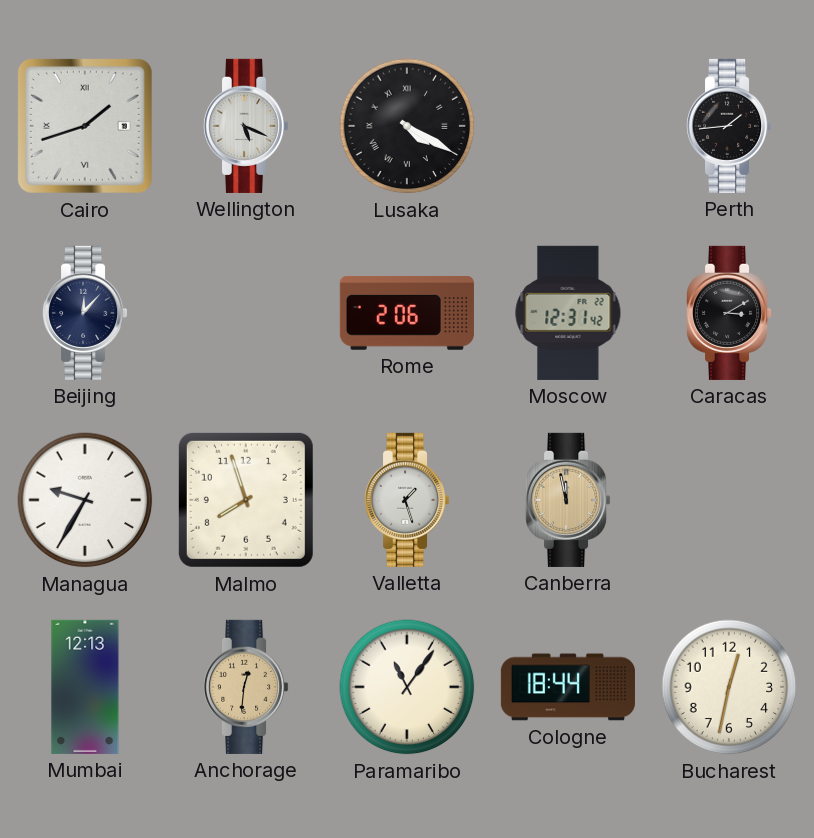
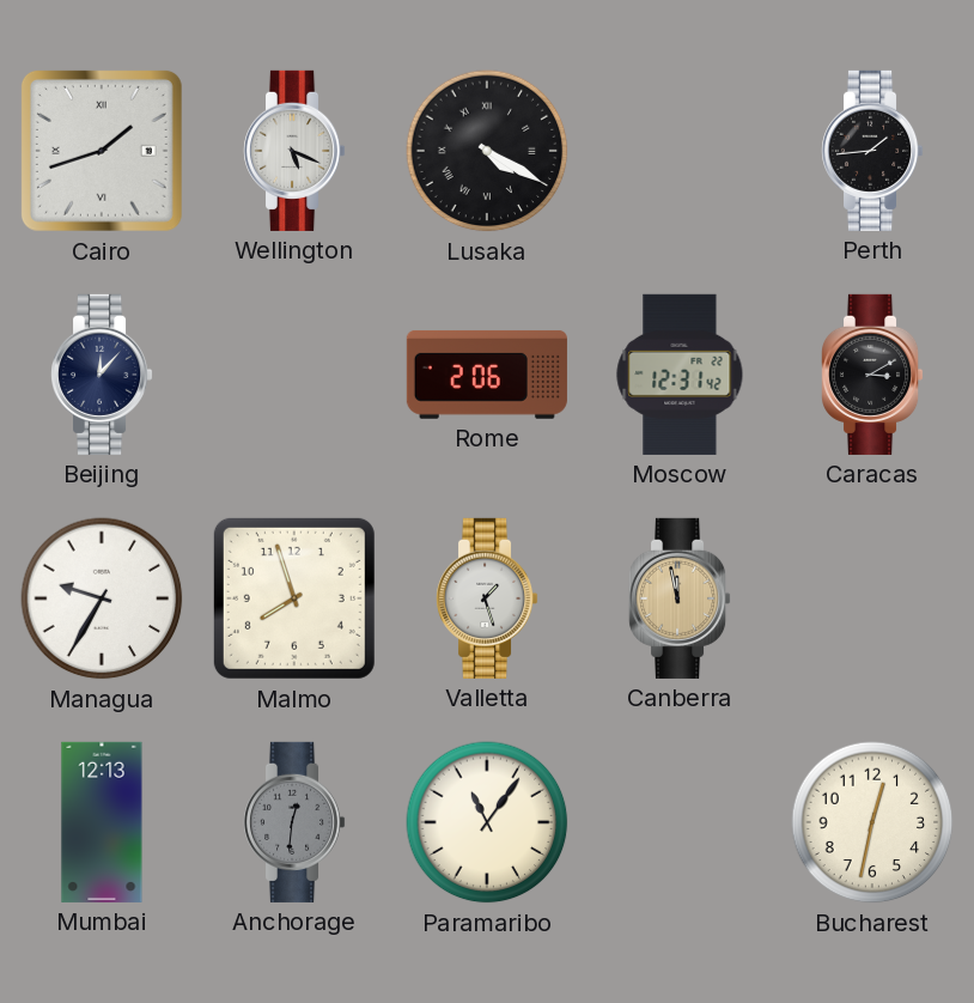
Anchorage dial: champagne -> grey
Cologne: 18:44 -> none
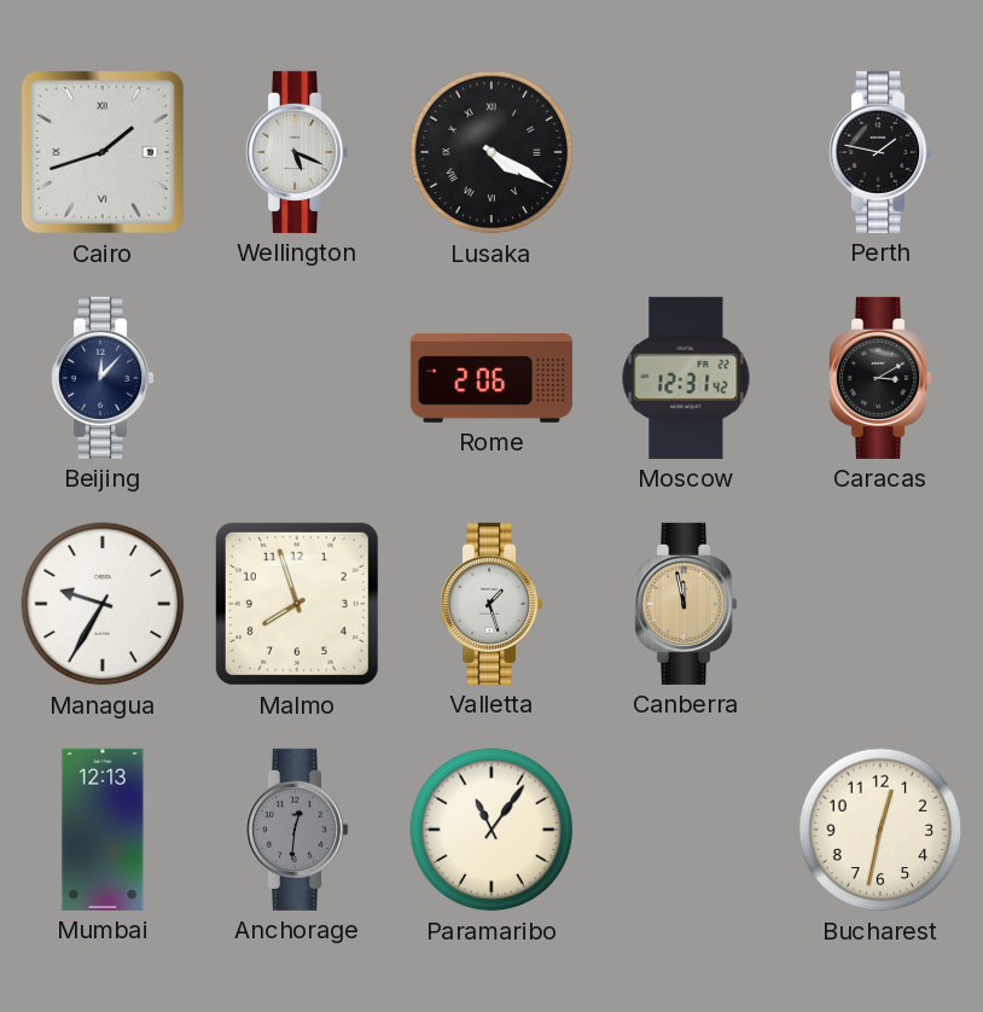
Perth: 1:44 -> 1:47
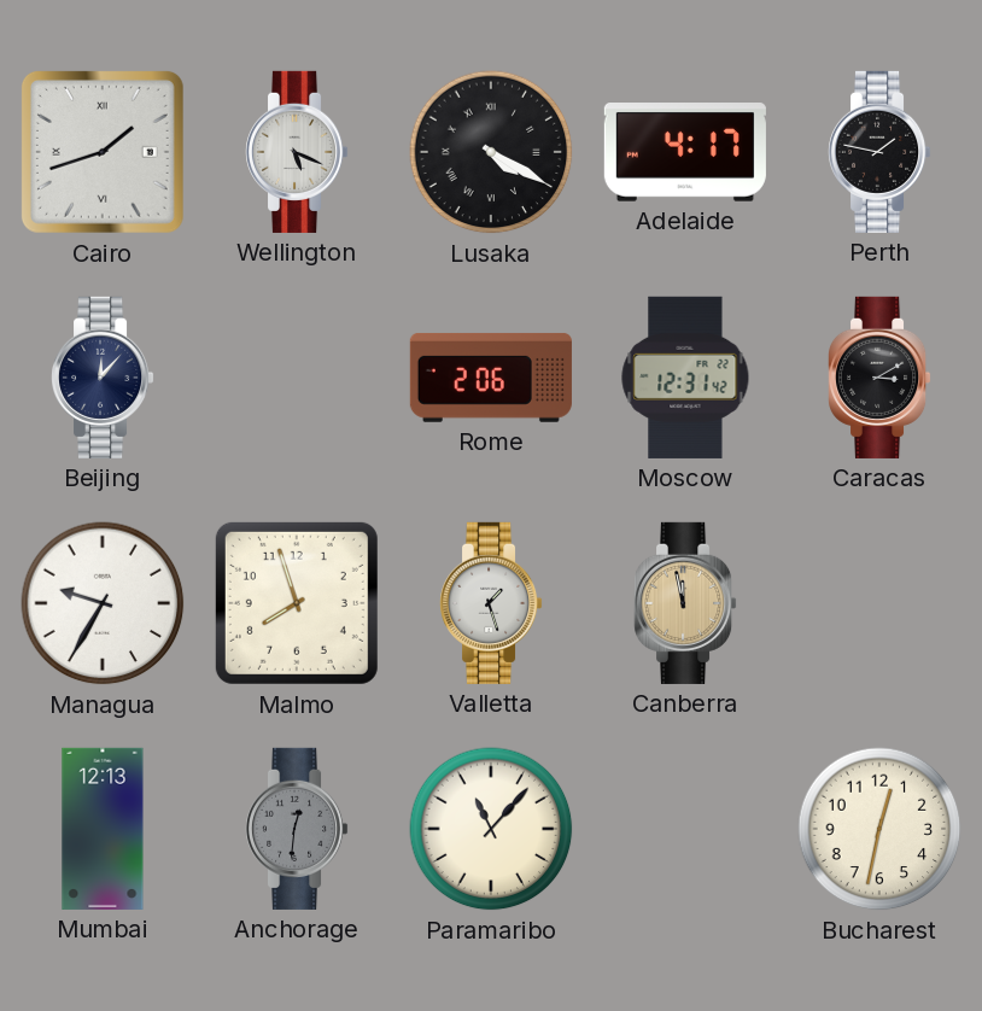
Adelaide: none -> 4:17
Paramaribo: 11:06 -> 11:07
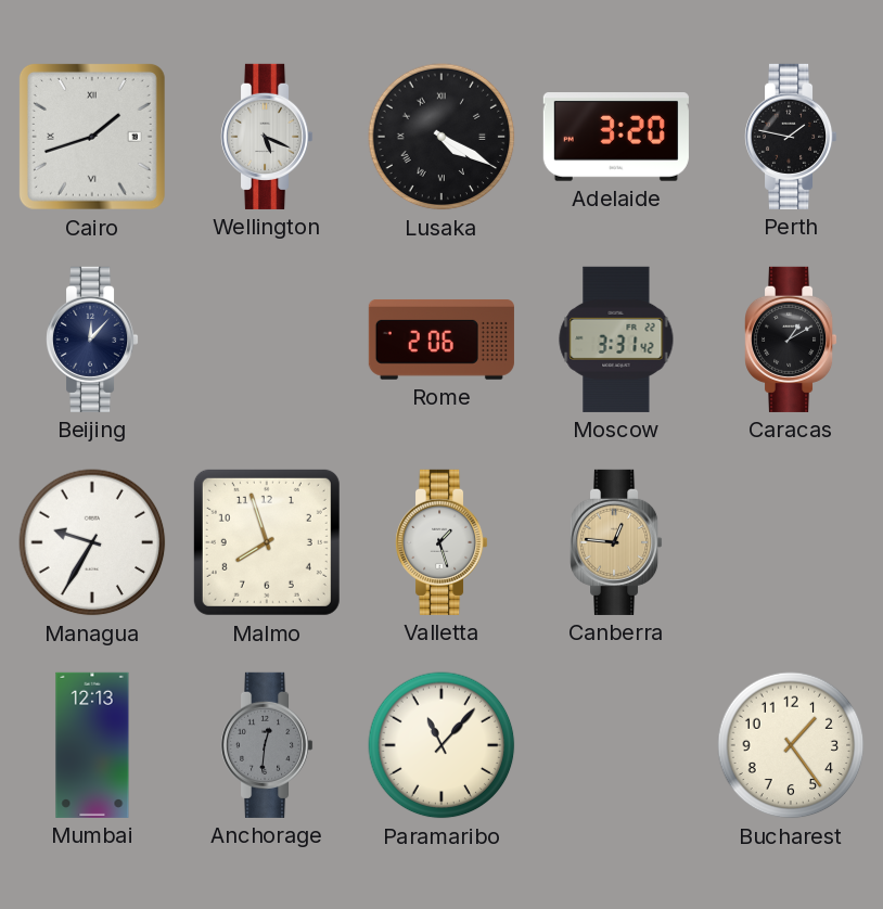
Adelaide: 4:17 -> 3:20
Moscow: 12:31 -> 3:31
Caracas: 3:10 -> 1:10
Canberra: 11:58 -> 12:46
Bucharest: 12:32 -> 1:24
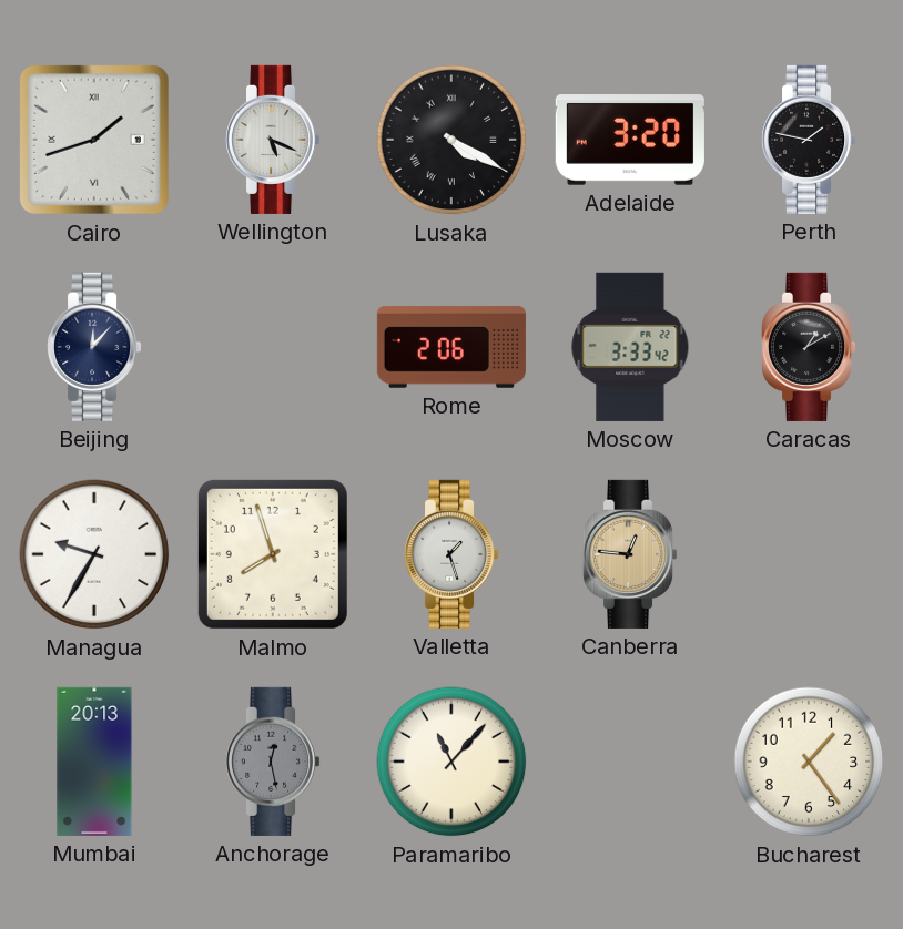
Moscow: 3:31 -> 3:33
Mumbai: 12:13 -> 20:13
Anchorage: 12:31 -> 12:28
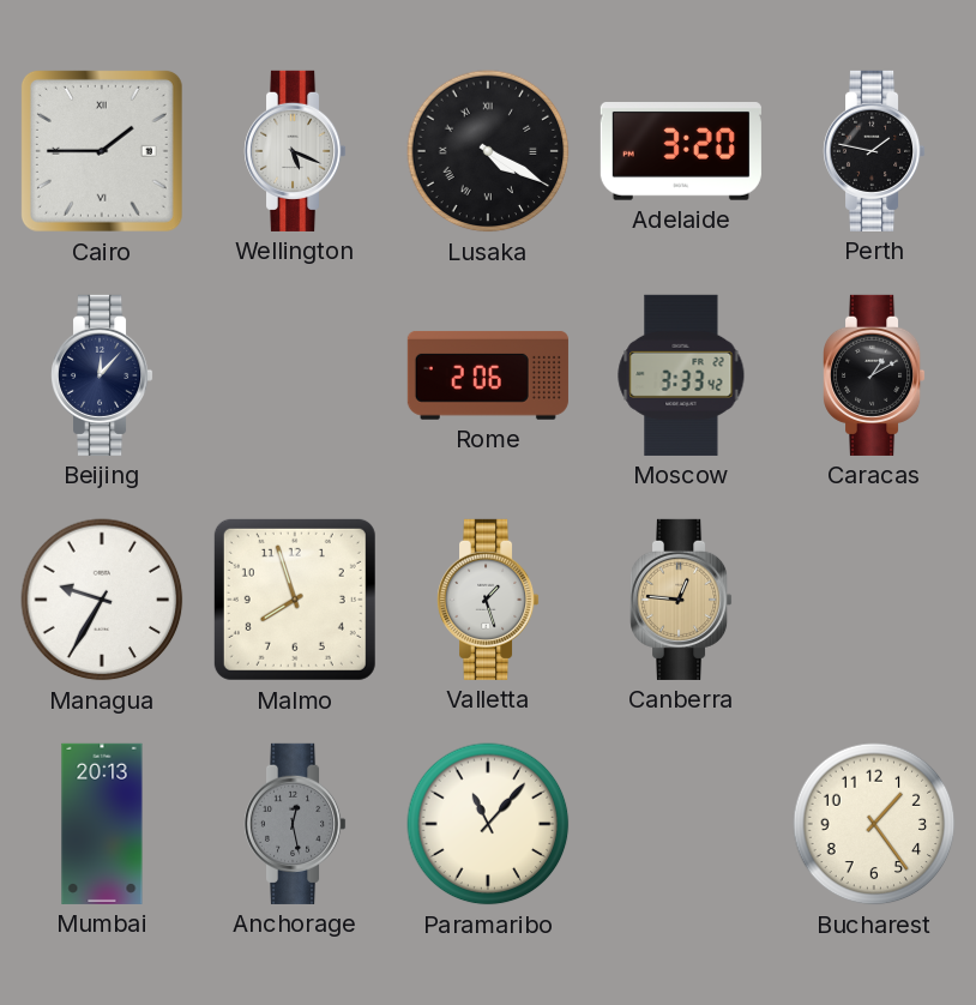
Cairo: 1:42 -> 1:45
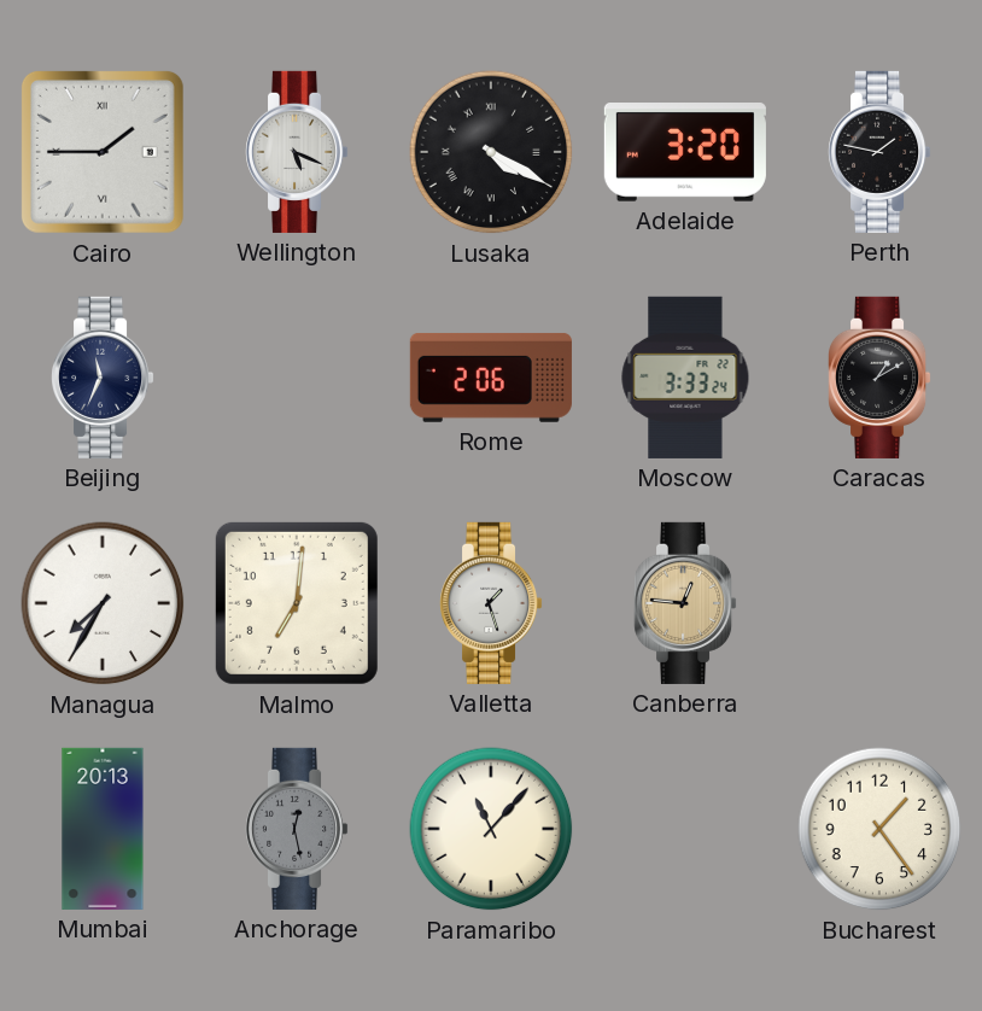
Beijing: 12:07 -> 11:34
Moscow: 3:33:42 -> 3:33:24
Managua: 9:35 -> 7:35
Malmo: 7:57 -> 7:01
